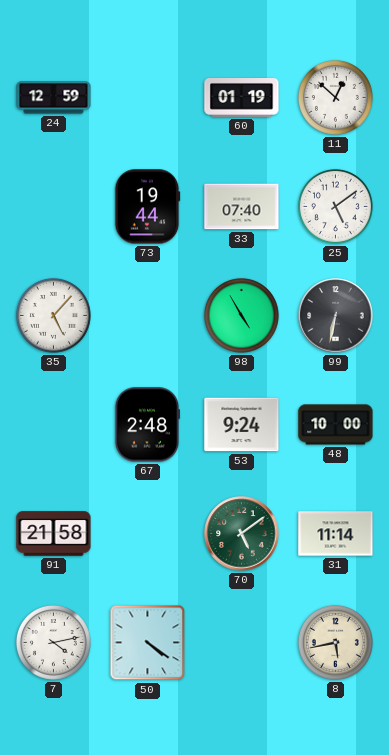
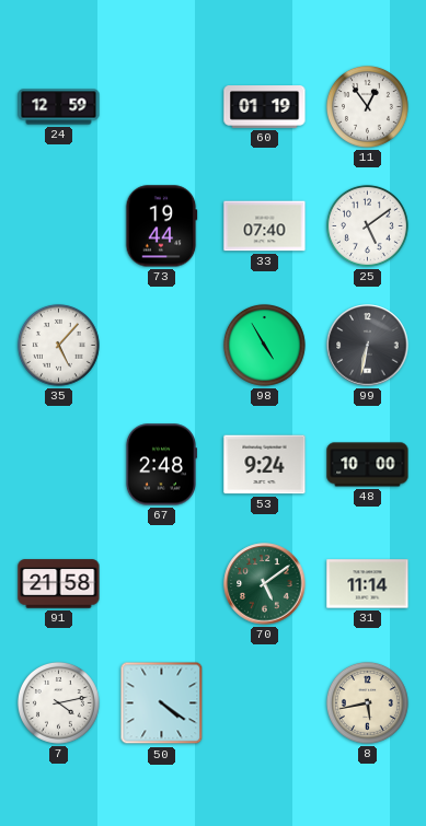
11: 12:52 -> 12:54
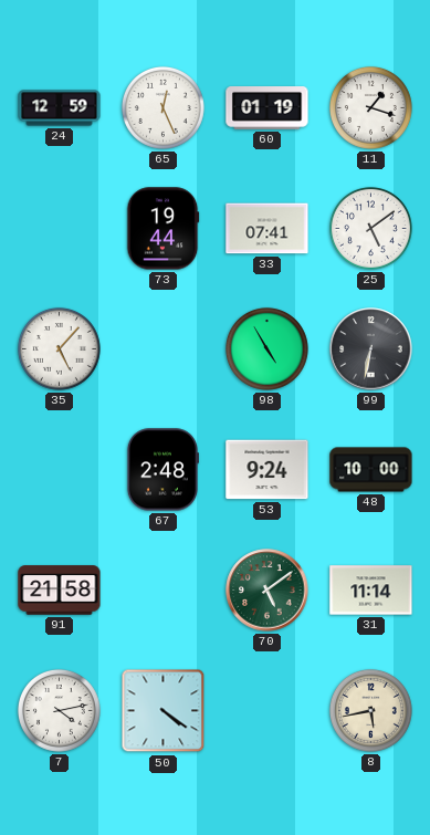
65: none -> 12:26
11: 12:54 -> 1:18
33: 07:40 -> 07:41
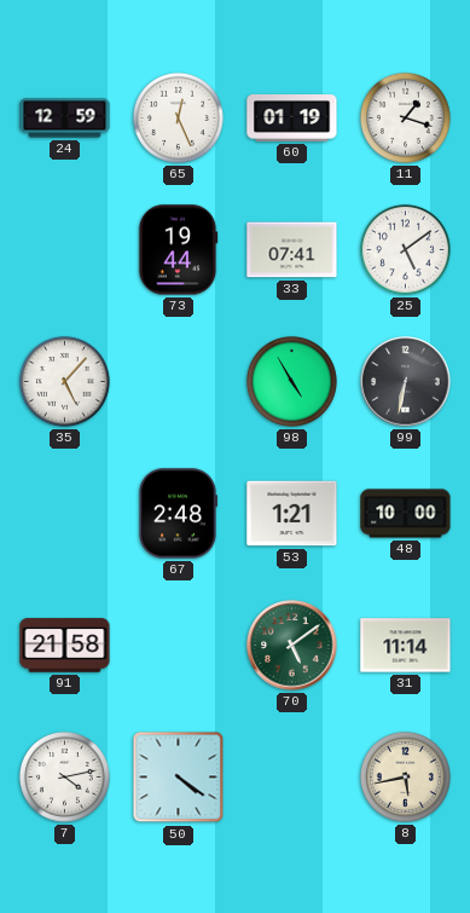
53: 9:24 -> 1:21
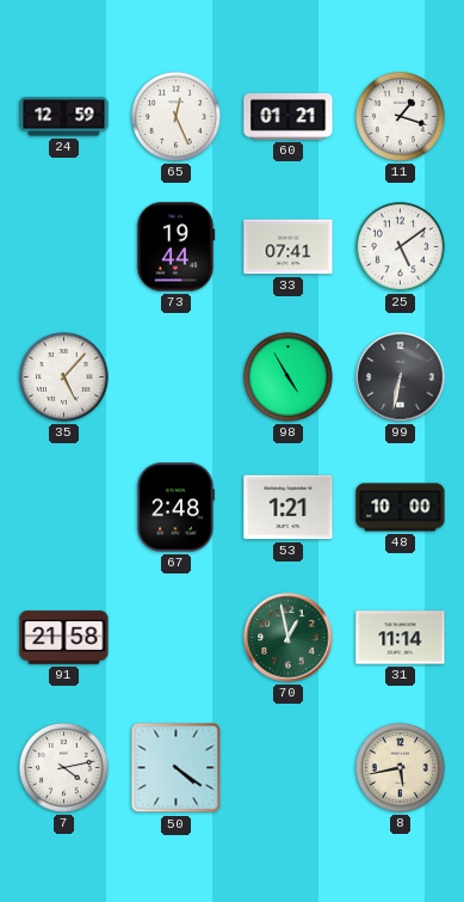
60: 01:19 -> 01:21
70: 5:09 -> 12:58
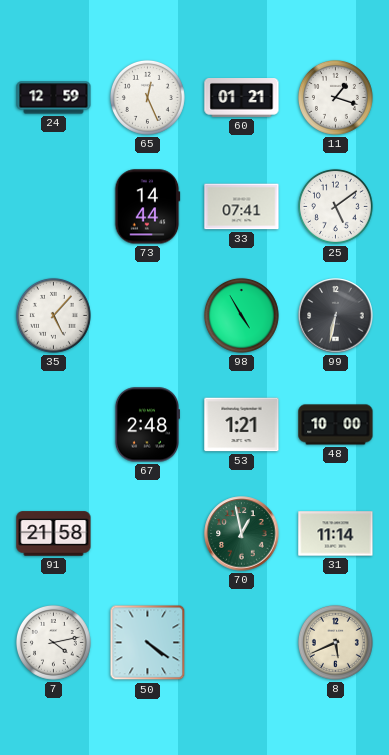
73: 19:44 -> 14:44
8: 5:43 -> 5:41
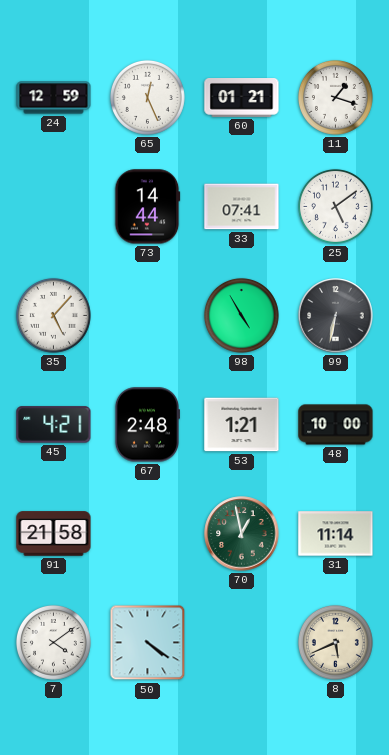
45: none -> 4:21
7: 4:13 -> 4:09
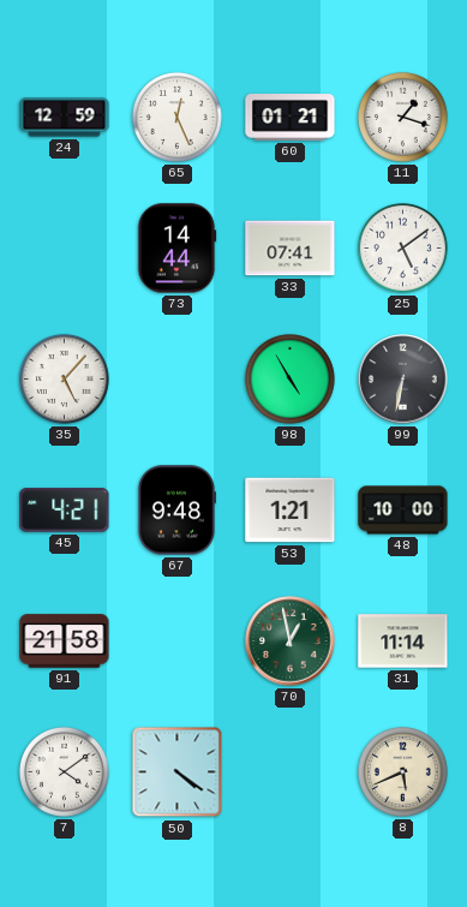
67: 2:48 -> 9:48
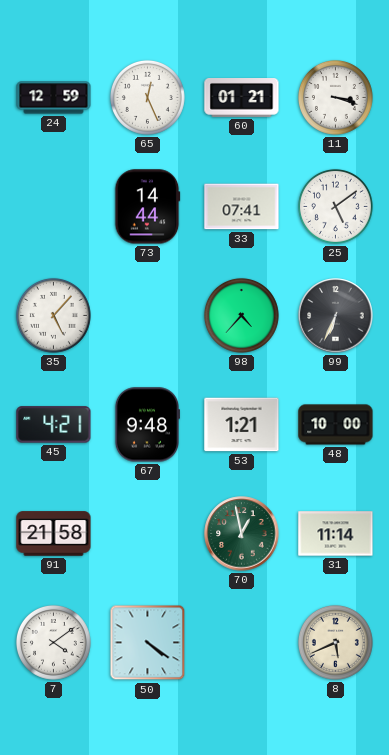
11: 1:18 -> 3:18
98: 4:55 -> 4:37
99: 6:32 -> 6:34
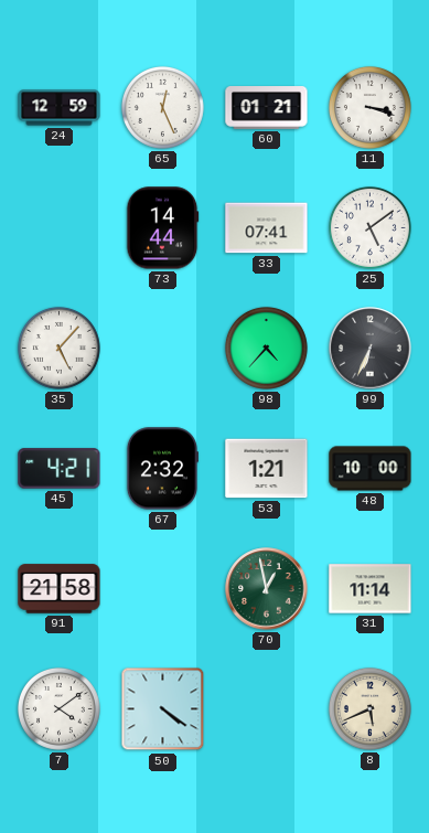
67: 9:48 -> 2:32
